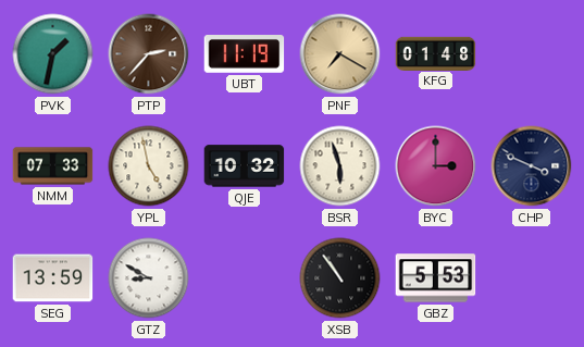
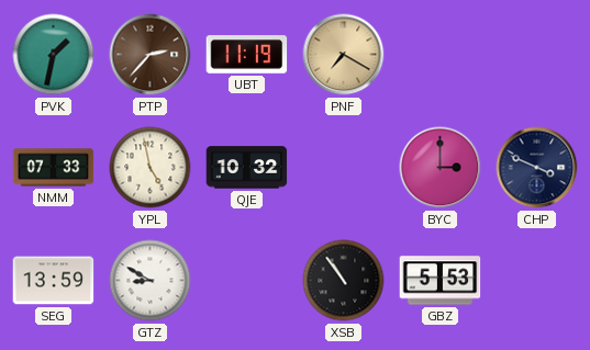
KFG: 01:48 -> none
BSR: 5:57 -> none
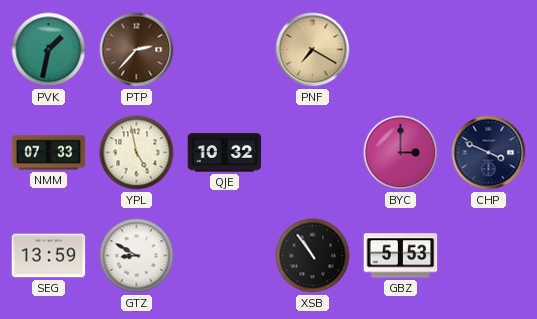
UBT: 11:19 -> none
